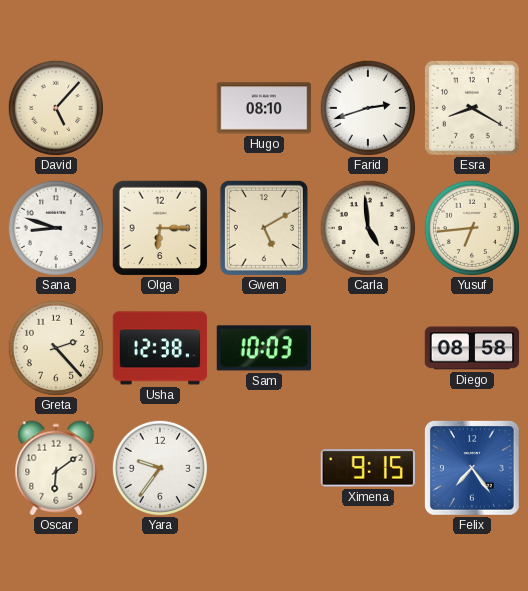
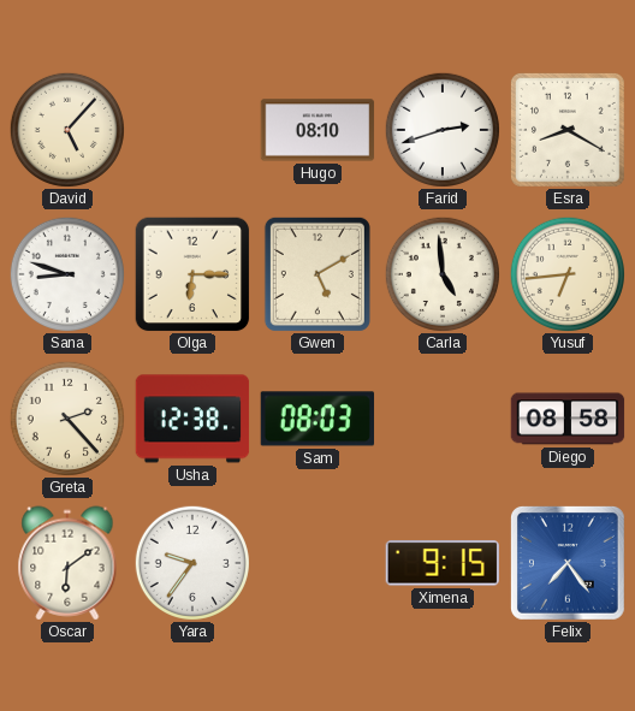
Sam: 10:03 -> 08:03
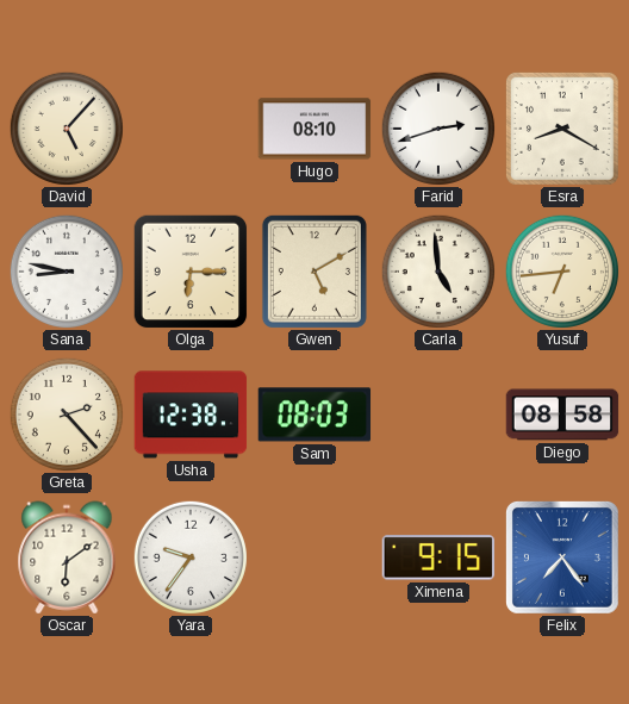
Sana: 8:48 -> 8:47
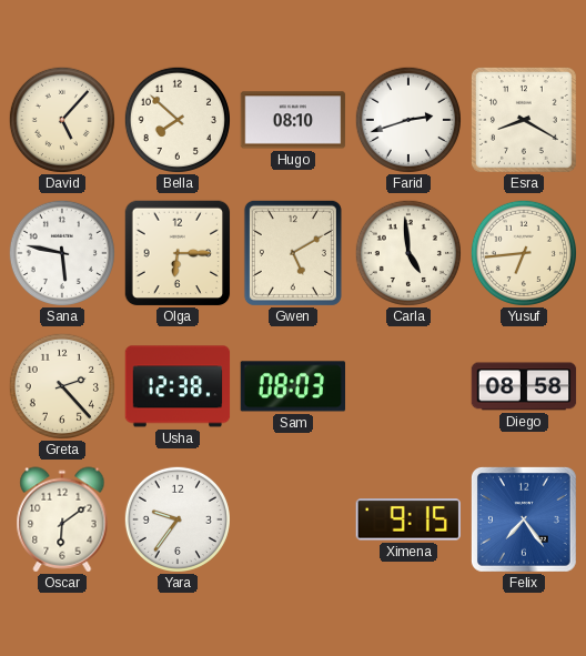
Bella: none -> 7:52
Sana: 8:47 -> 5:47
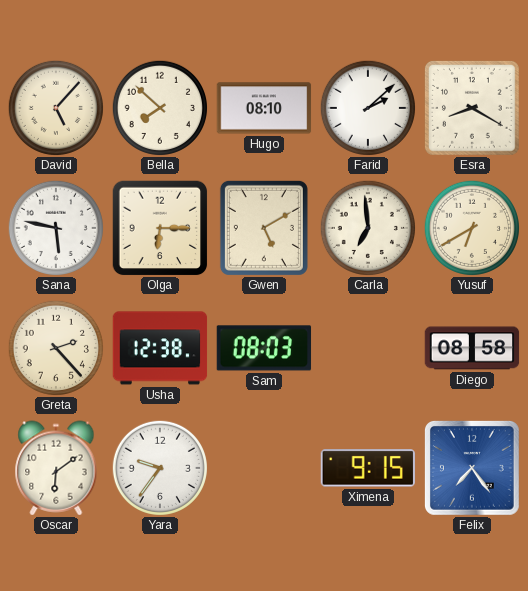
Farid: 2:42 -> 2:08
Carla: 4:59 -> 6:59
Yusuf: 6:44 -> 6:40
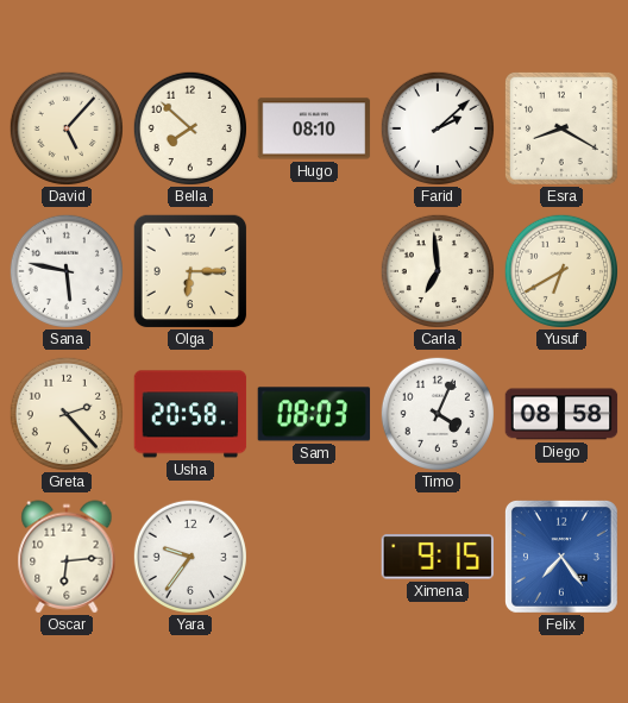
Gwen: 5:10 -> none
Usha: 12:38 -> 20:58
Timo: none -> 4:04
Oscar: 6:09 -> 6:14
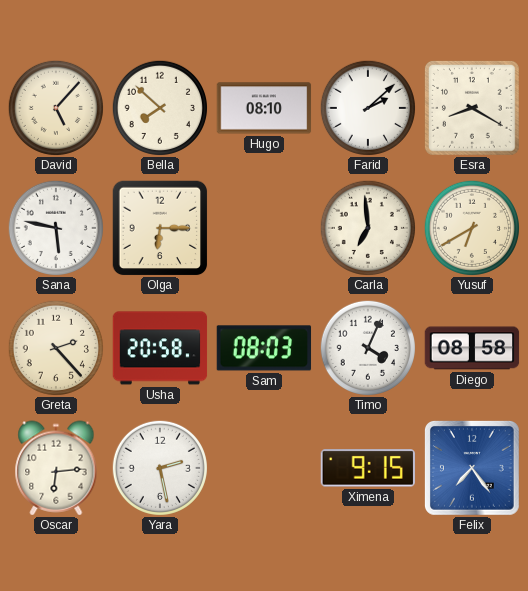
Yara: 9:36 -> 2:28
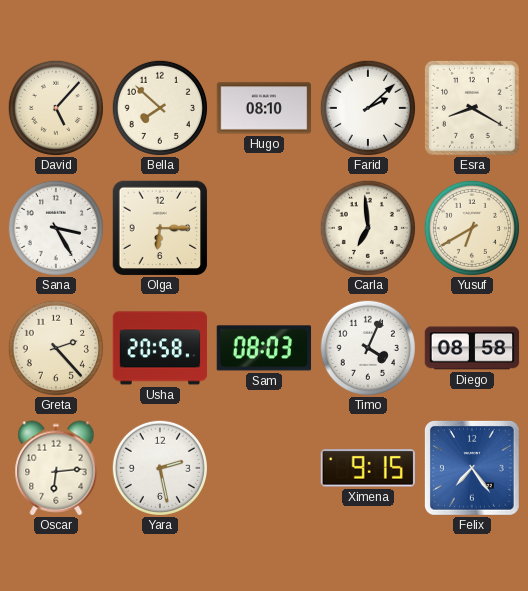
Sana: 5:47 -> 3:25
